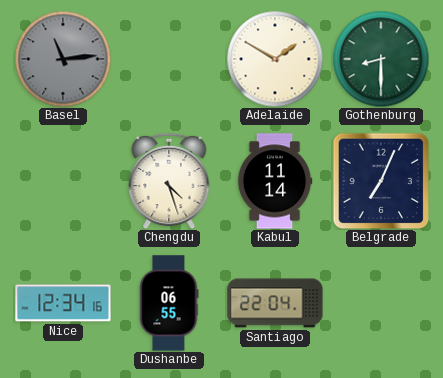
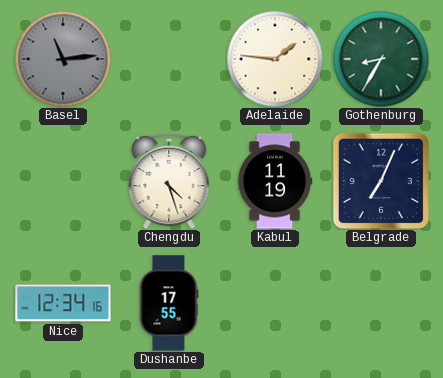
Adelaide: 1:50 -> 1:46
Gothenburg: 8:30 -> 8:35
Kabul: 11:14 -> 11:19
Dushanbe: 06:55 -> 17:55
Santiago: 22:04 -> none
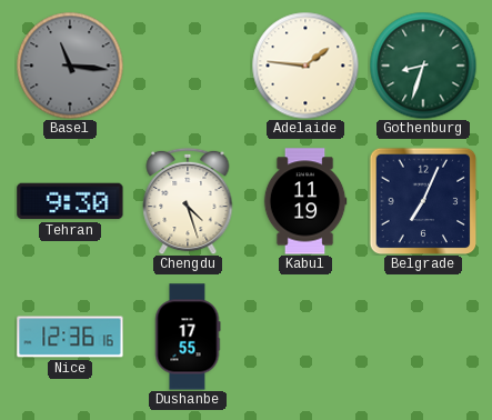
Basel: 11:14 -> 11:16
Gothenburg: 8:35 -> 8:33
Tehran: none -> 9:30
Nice: 12:34 -> 12:36
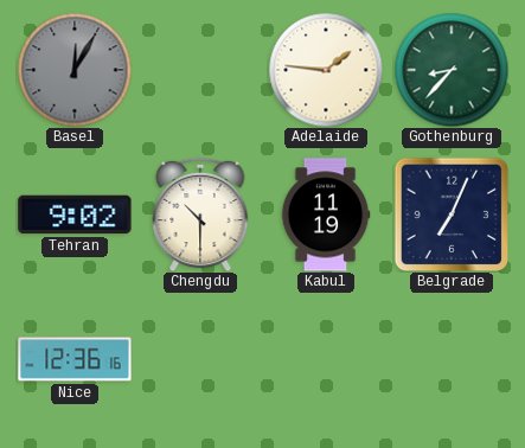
Basel: 11:16 -> 12:05
Gothenburg: 8:33 -> 8:37
Tehran: 9:30 -> 9:02
Chengdu: 4:27 -> 10:30
Dushanbe: 17:55 -> none
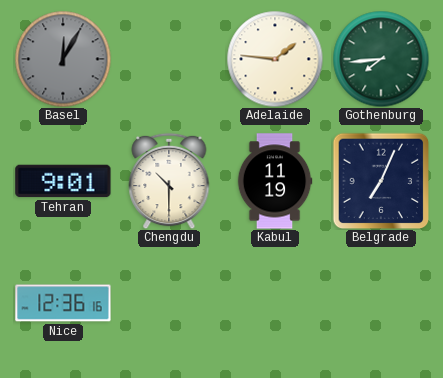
Gothenburg: 8:37 -> 7:44
Tehran: 9:02 -> 9:01
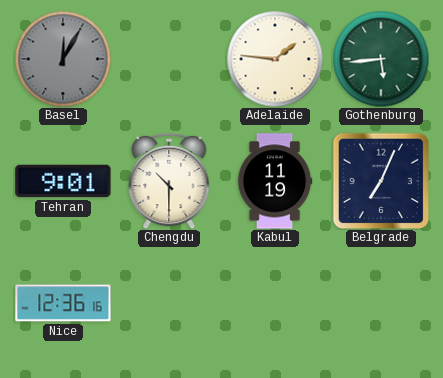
Gothenburg: 7:44 -> 5:44
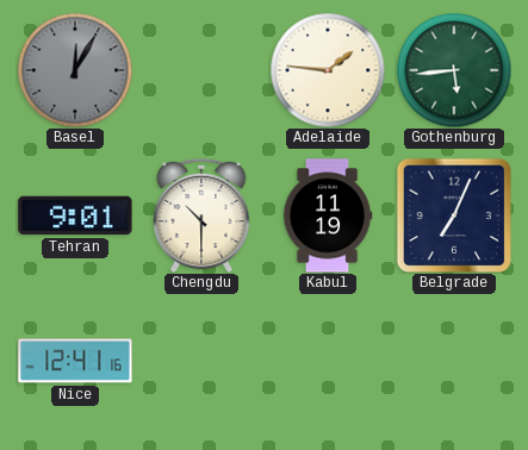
Nice: 12:36 -> 12:41
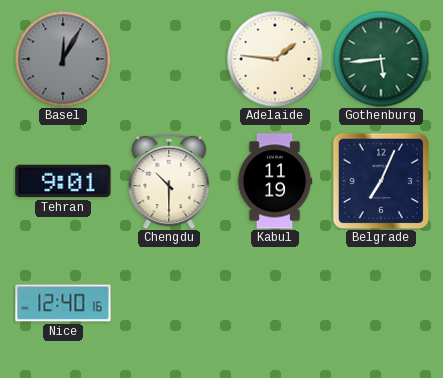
Nice: 12:41 -> 12:40
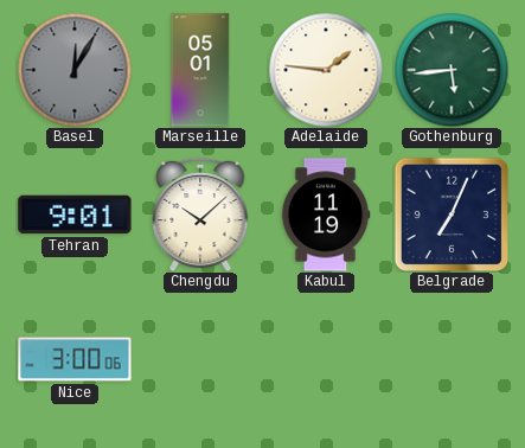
Marseille: none -> 05:01
Chengdu: 10:30 -> 10:08
Nice: 12:40 -> 3:00
